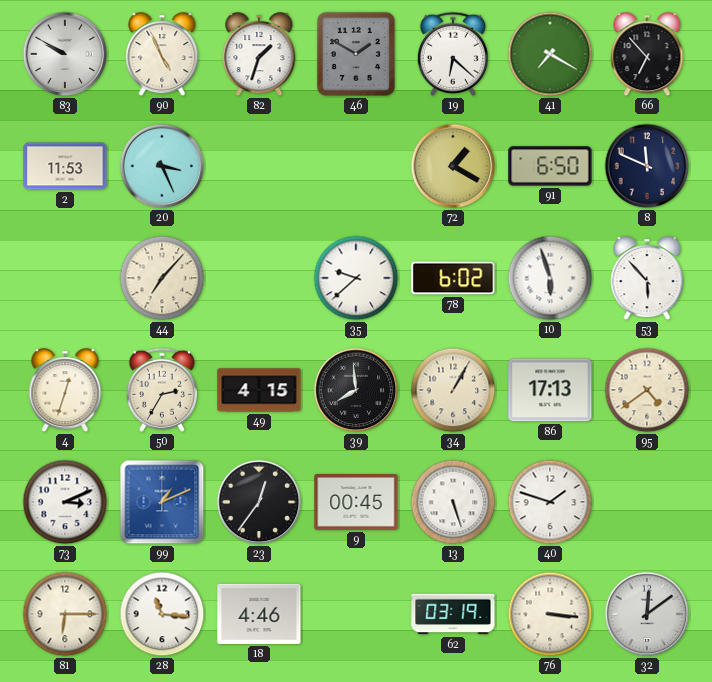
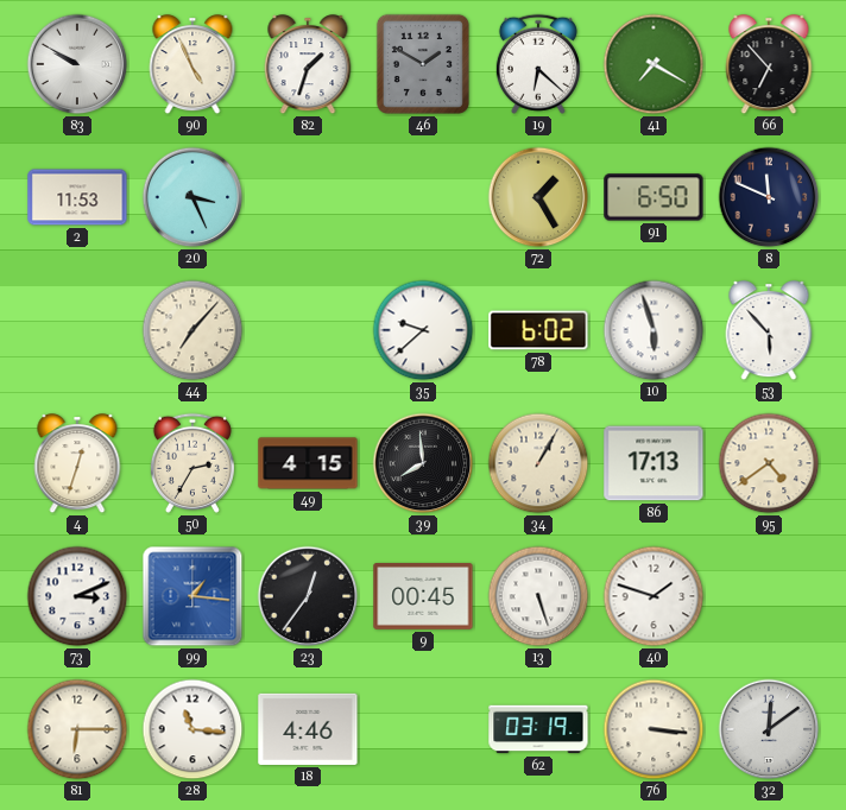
72: 1:20 -> 1:25
99: 1:11 -> 1:16
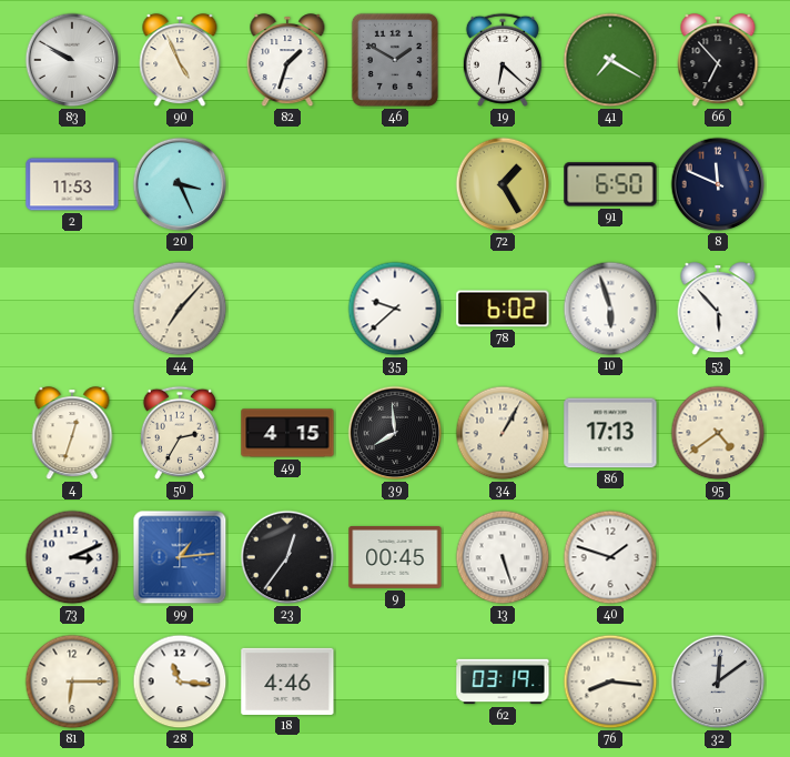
99: 1:16 -> 1:14
76: 3:16 -> 8:16
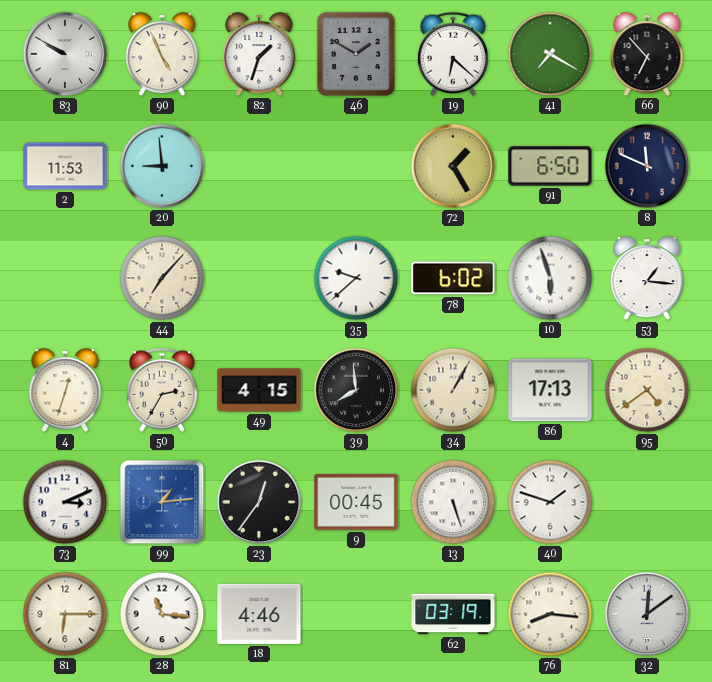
20: 3:26 -> 8:59
53: 5:53 -> 1:16
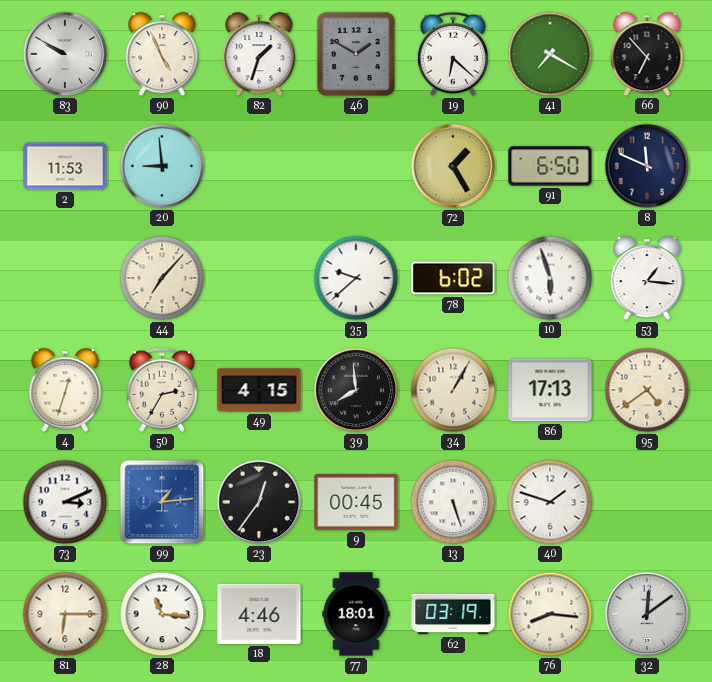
77: none -> 18:01
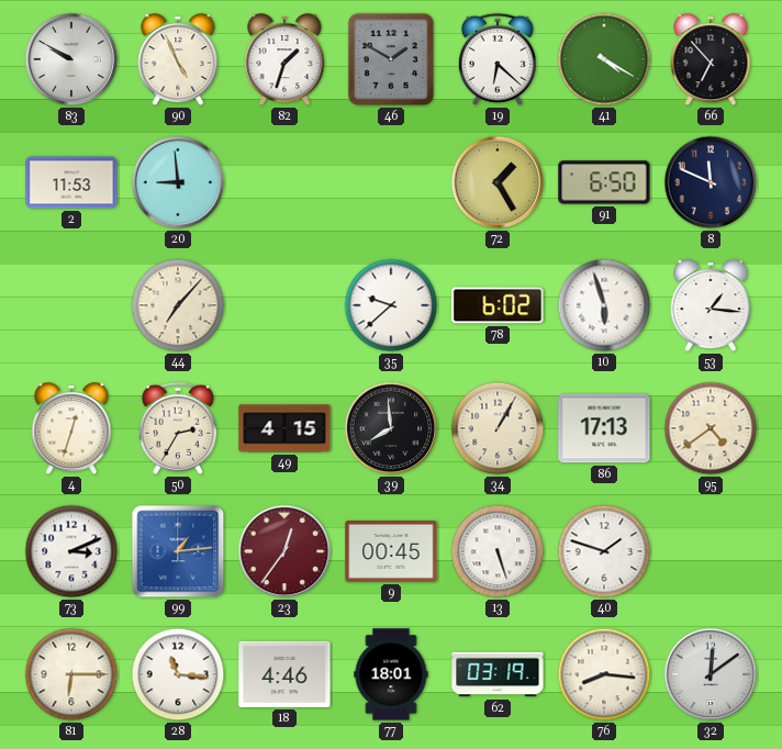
41: 7:20 -> 4:20
23 dial: black -> burgundy
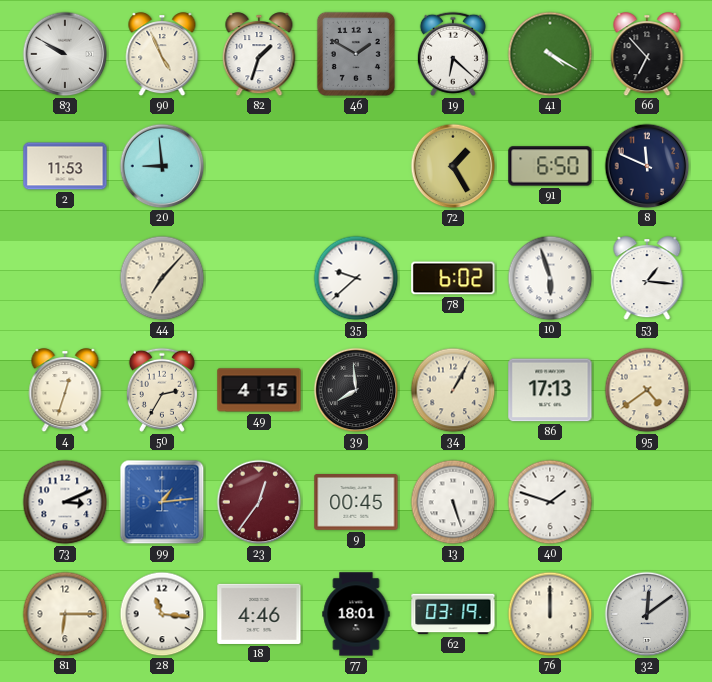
76: 8:16 -> 12:00
